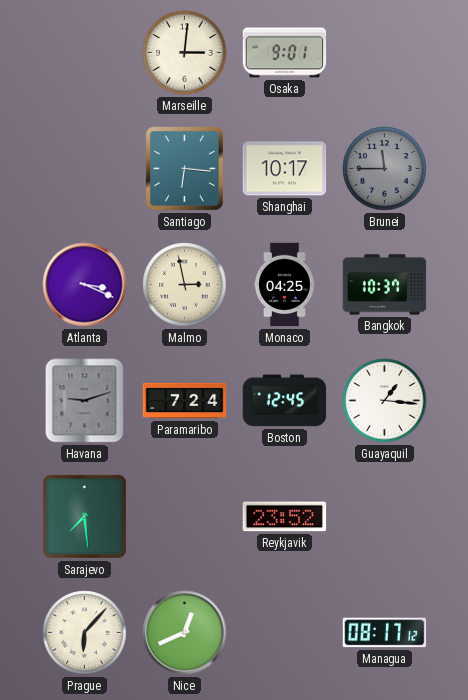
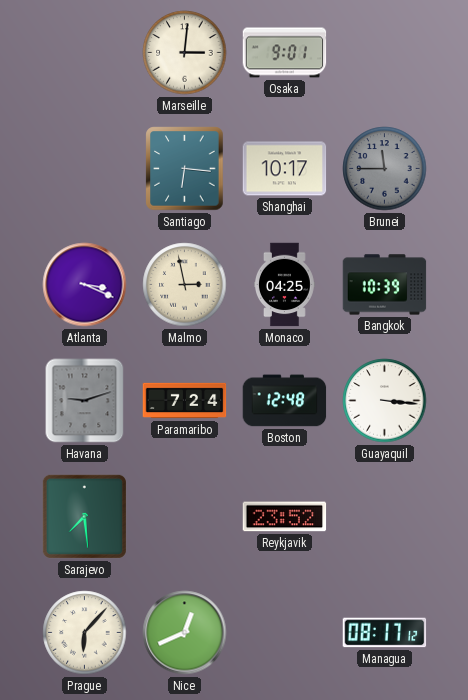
Bangkok: 10:37 -> 10:39
Boston: 12:45 -> 12:48
Guayaquil: 1:16 -> 3:16
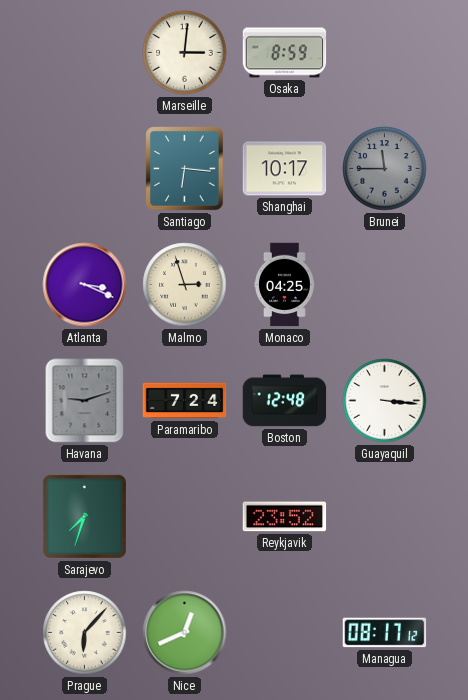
Osaka: 9:01 -> 8:59
Malmo: 2:58 -> 2:57
Bangkok: 10:39 -> none
Sarajevo: 7:29 -> 7:33
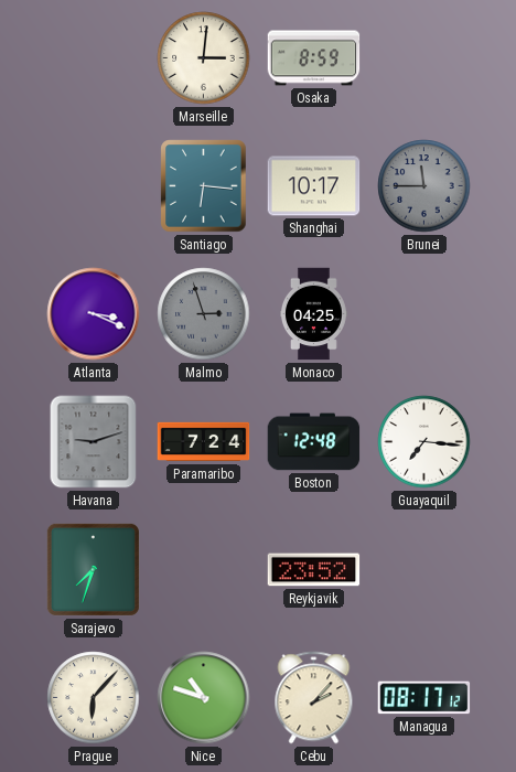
Malmo dial: cream -> grey
Guayaquil: 3:16 -> 7:16
Nice: 12:41 -> 10:48
Cebu: none -> 2:07
